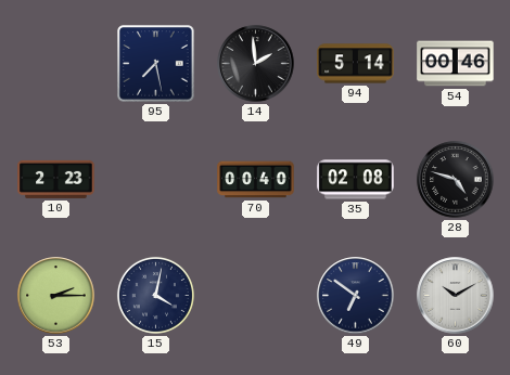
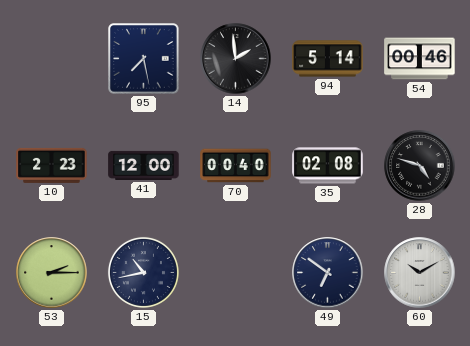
41: none -> 12:00
15: 4:02 -> 10:43
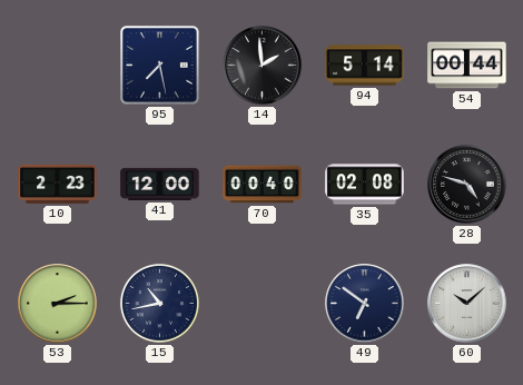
54: 00:46 -> 00:44
60: 10:10 -> 10:08
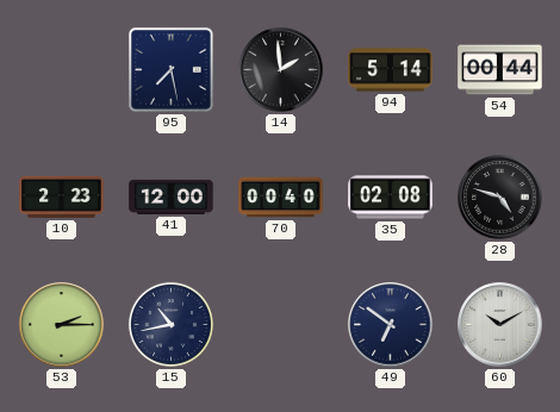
60: 10:08 -> 10:10
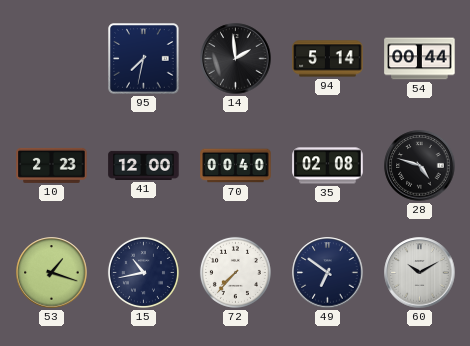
95: 7:28 -> 7:32
53: 2:15 -> 1:18
72: none -> 7:37
